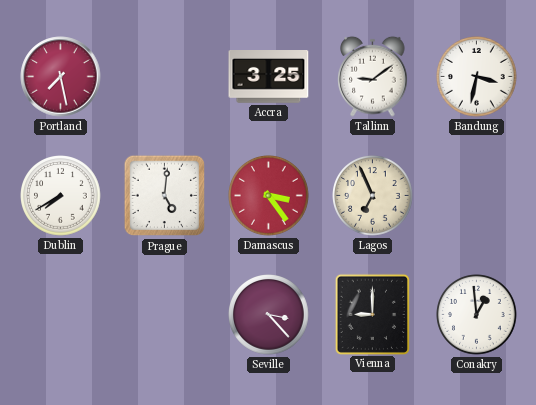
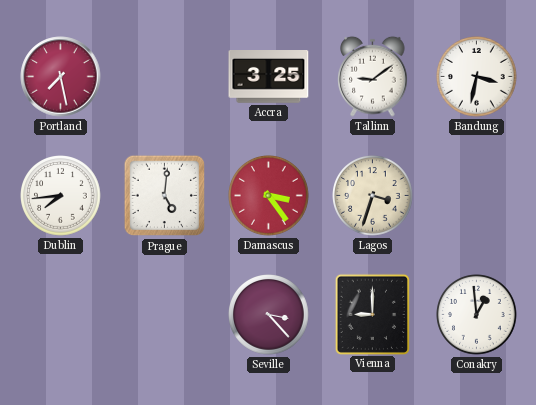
Dublin: 7:40 -> 7:44
Lagos: 6:56 -> 3:33
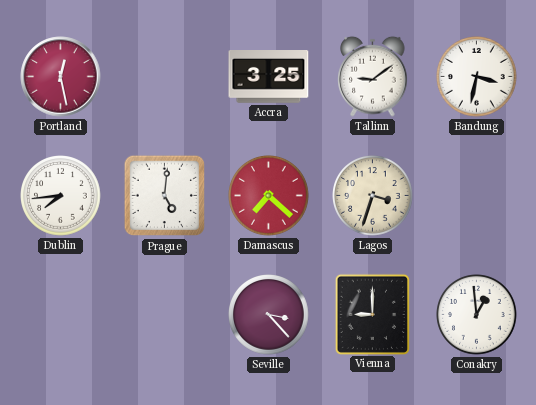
Portland: 7:28 -> 12:28
Damascus: 3:24 -> 7:22
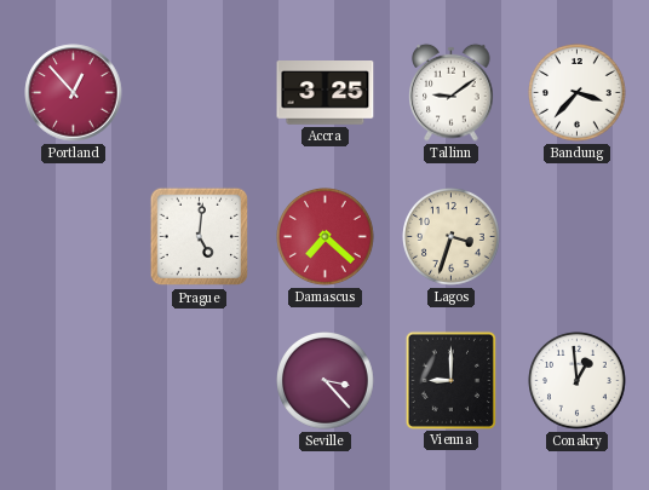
Portland: 12:28 -> 12:53
Bandung: 3:32 -> 3:37
Dublin: 7:44 -> none
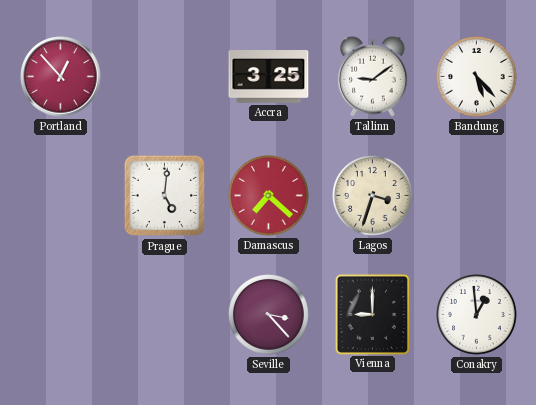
Bandung: 3:37 -> 5:23
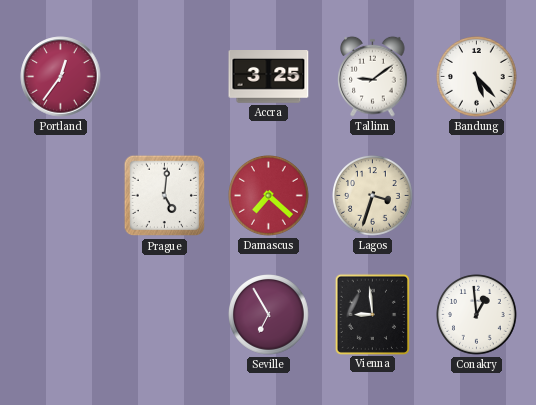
Portland: 12:53 -> 12:36
Seville: 3:23 -> 6:55
Vienna: 9:00 -> 8:59
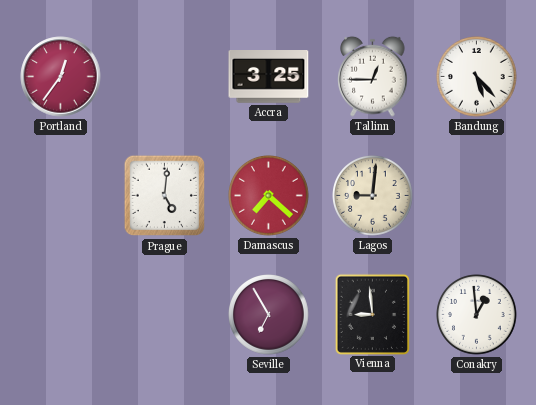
Tallinn: 9:09 -> 12:45
Lagos: 3:33 -> 9:01
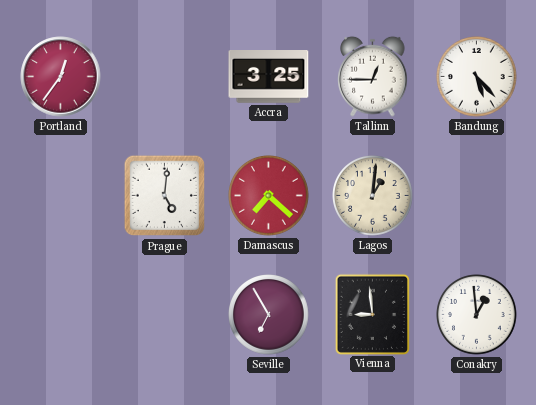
Lagos: 9:01 -> 1:01
